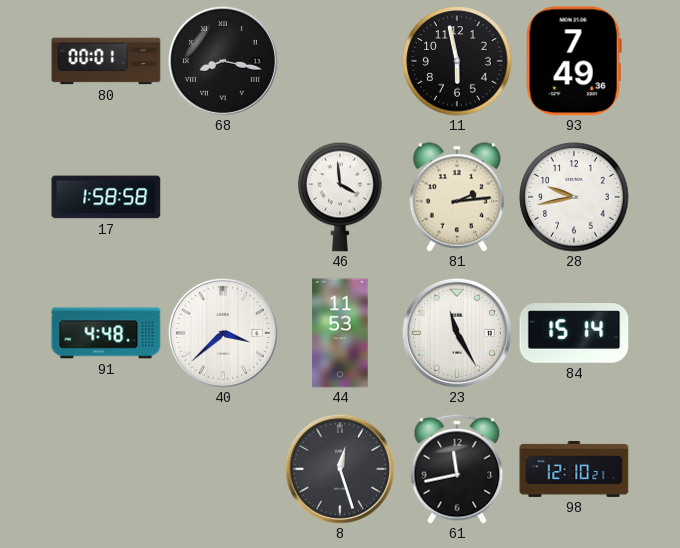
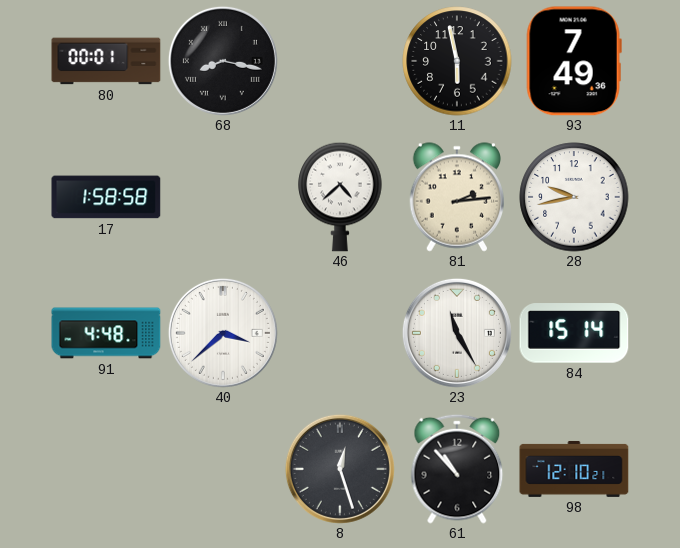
46: 3:59 -> 4:38
44: 11:53 -> none
61: 11:43 -> 10:53
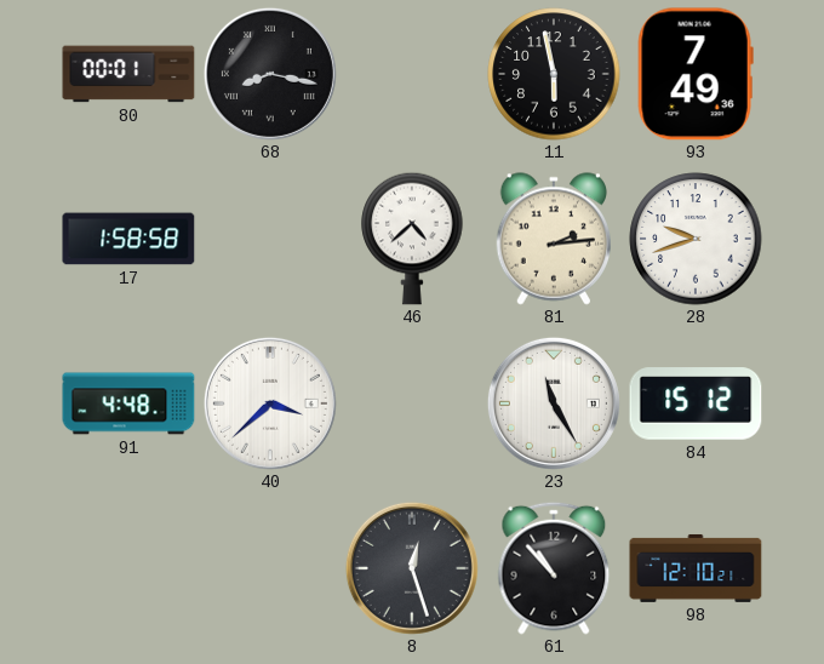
28: 9:43 -> 9:42
84: 15:14 -> 15:12
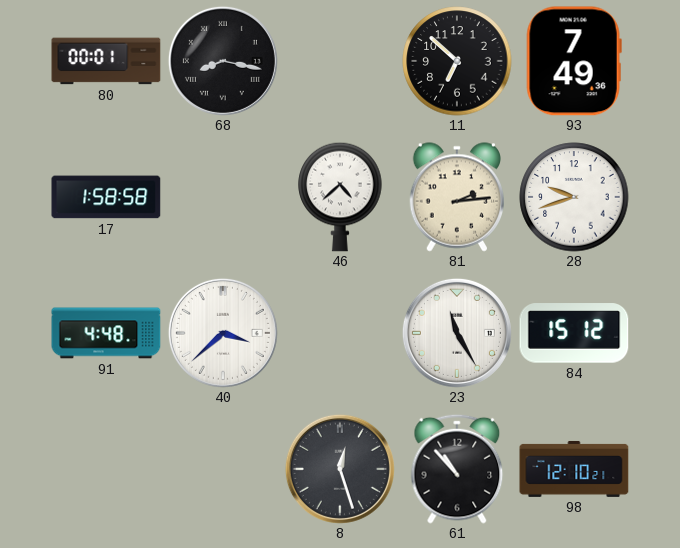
11: 5:58 -> 6:52
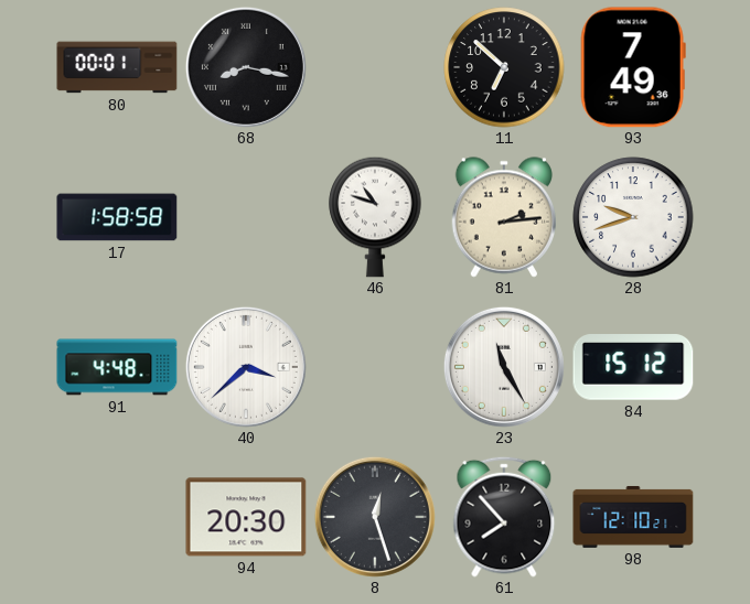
46: 4:38 -> 10:48
94: none -> 20:30
61: 10:53 -> 7:53
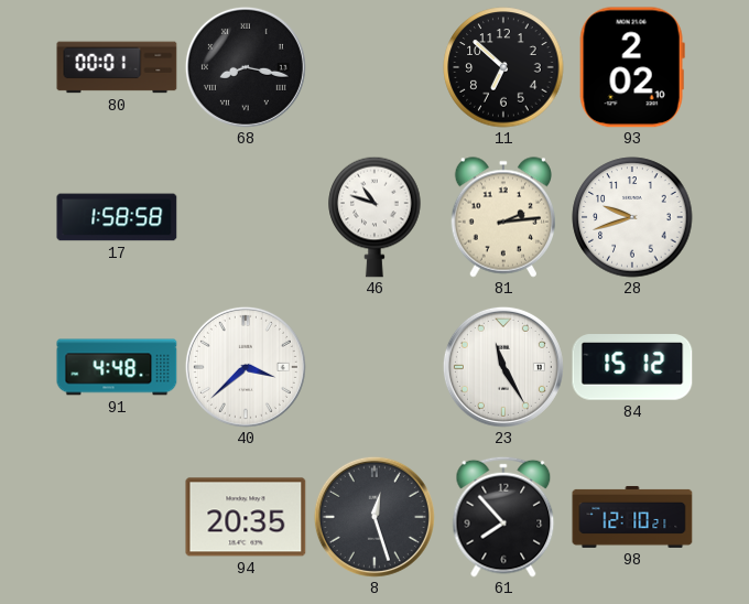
93: 7:49 -> 2:02
94: 20:30 -> 20:35
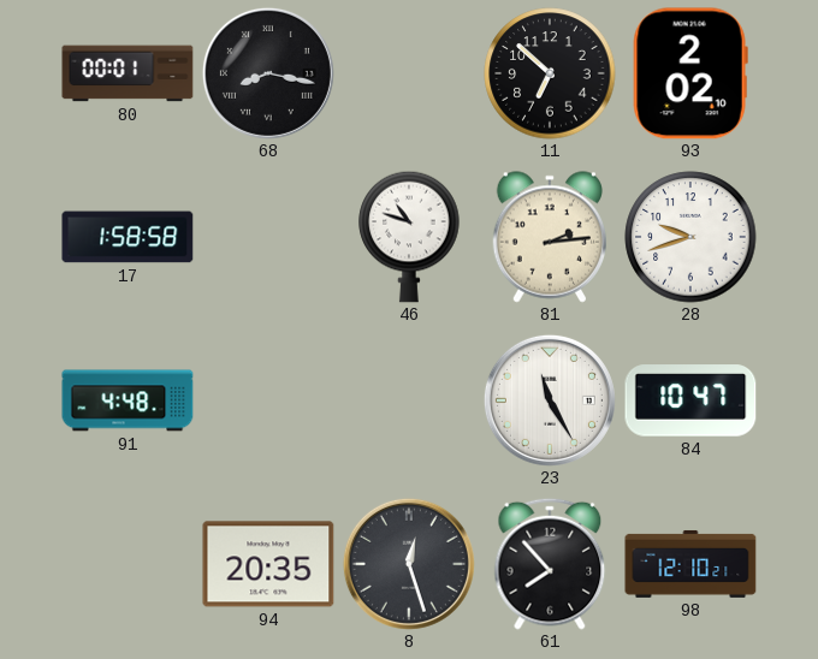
40: 3:38 -> none
84: 15:12 -> 10:47
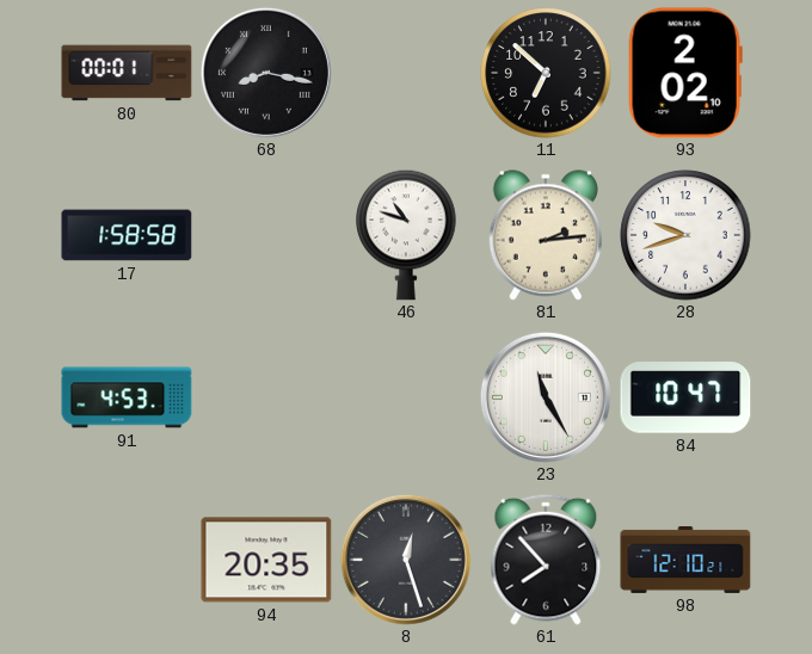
91: 4:48 -> 4:53
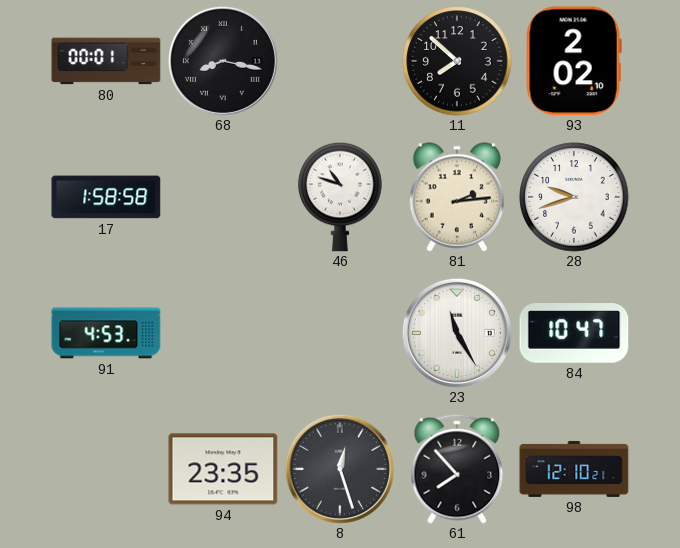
11: 6:52 -> 7:52
94: 20:35 -> 23:35
